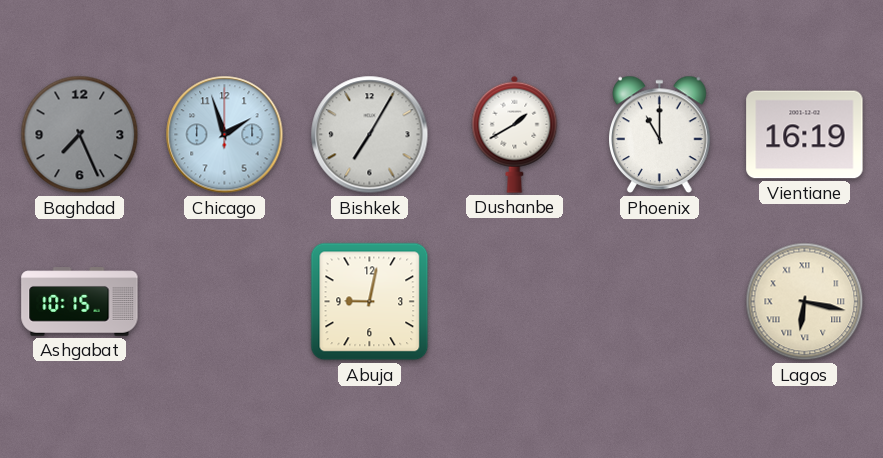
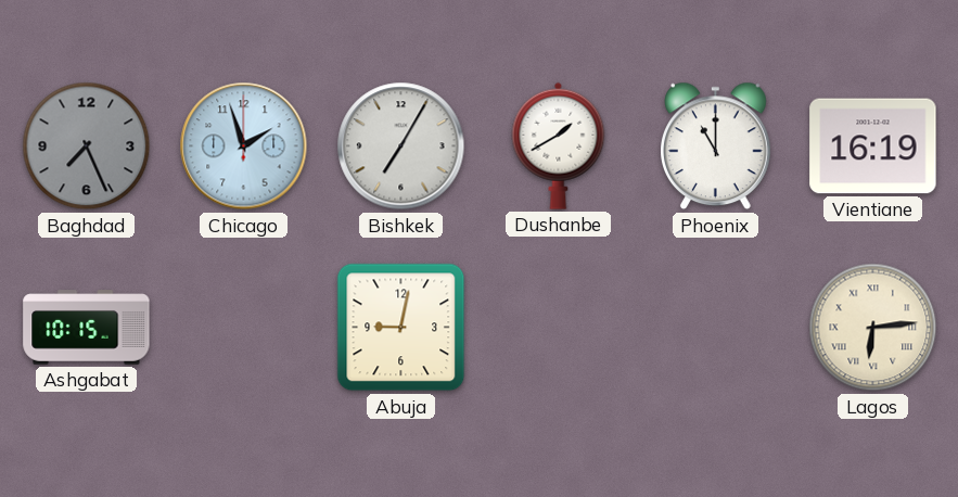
Lagos: 6:17 -> 6:14
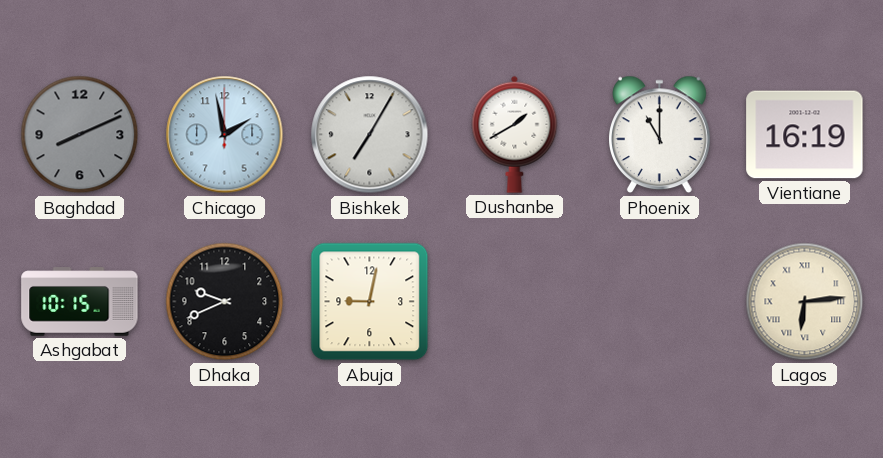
Baghdad: 7:26 -> 8:11
Chicago: 1:57 -> 1:58
Dhaka: none -> 9:41
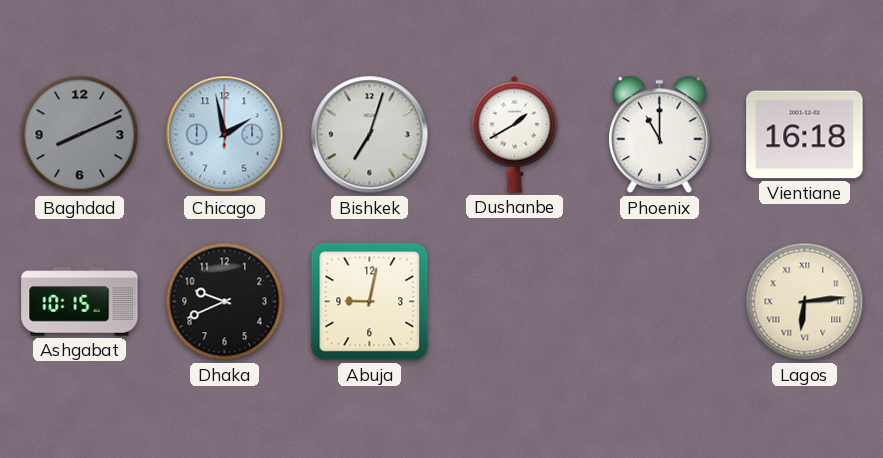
Bishkek: 7:05 -> 7:03
Vientiane: 16:19 -> 16:18
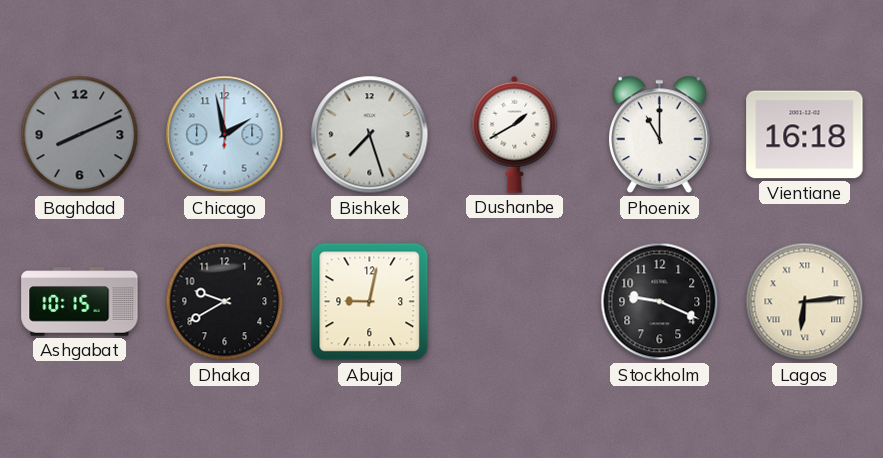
Bishkek: 7:03 -> 7:27
Dhaka: 9:41 -> 9:40
Stockholm: none -> 9:19
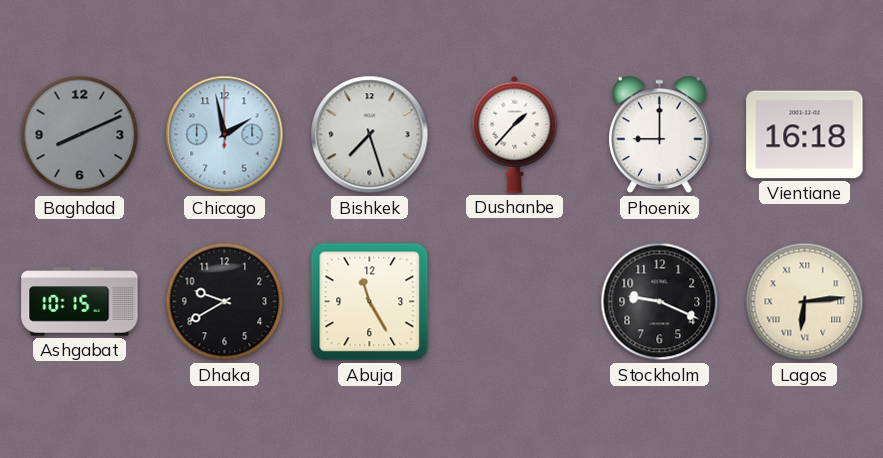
Dushanbe: 1:40 -> 1:37
Phoenix: 11:00 -> 9:00
Abuja: 9:02 -> 11:25
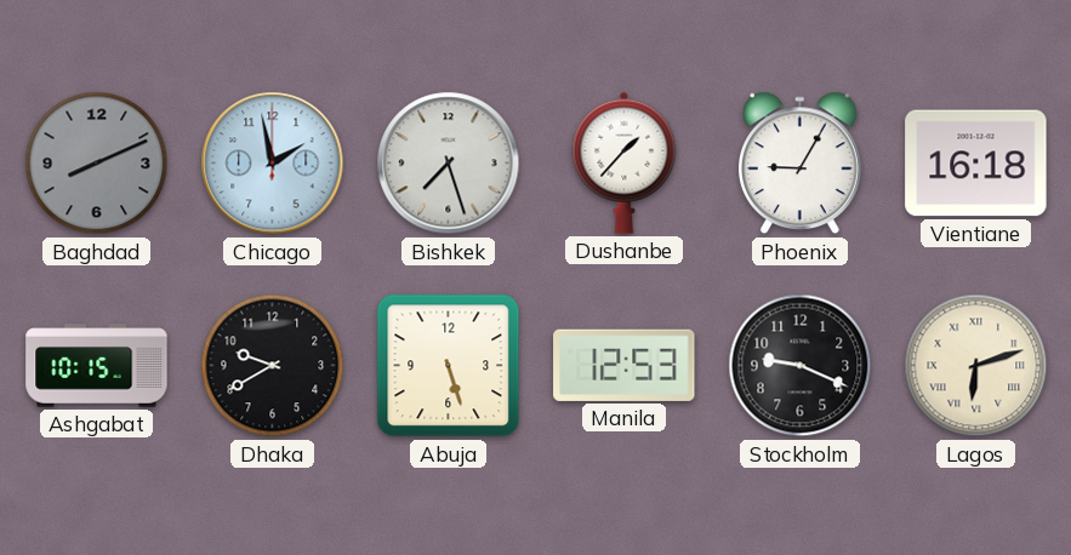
Phoenix: 9:00 -> 9:05
Abuja: 11:25 -> 5:27
Manila: none -> 12:53
Lagos: 6:14 -> 6:12
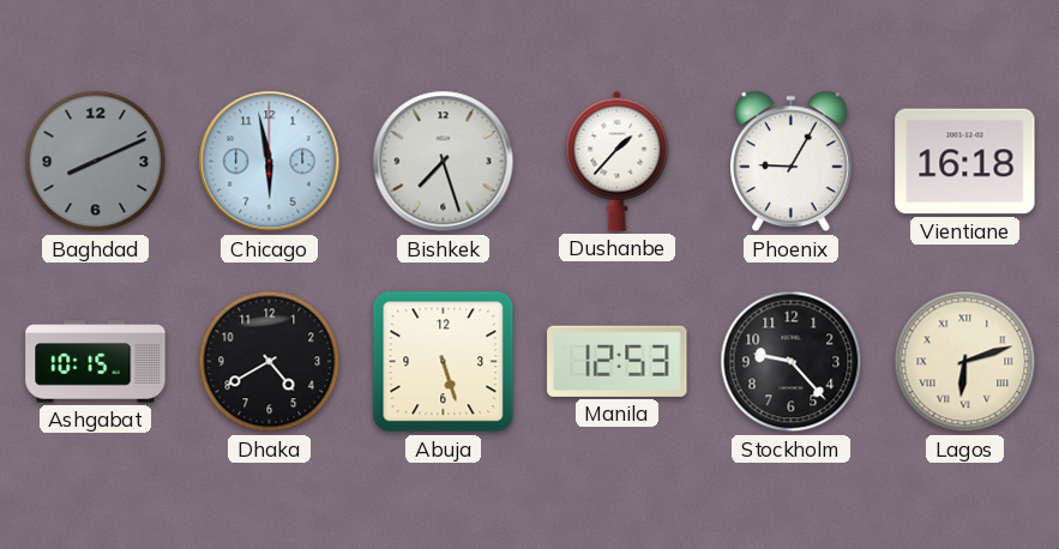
Chicago: 1:58 -> 5:58
Dhaka: 9:40 -> 4:40
Stockholm: 9:19 -> 9:23
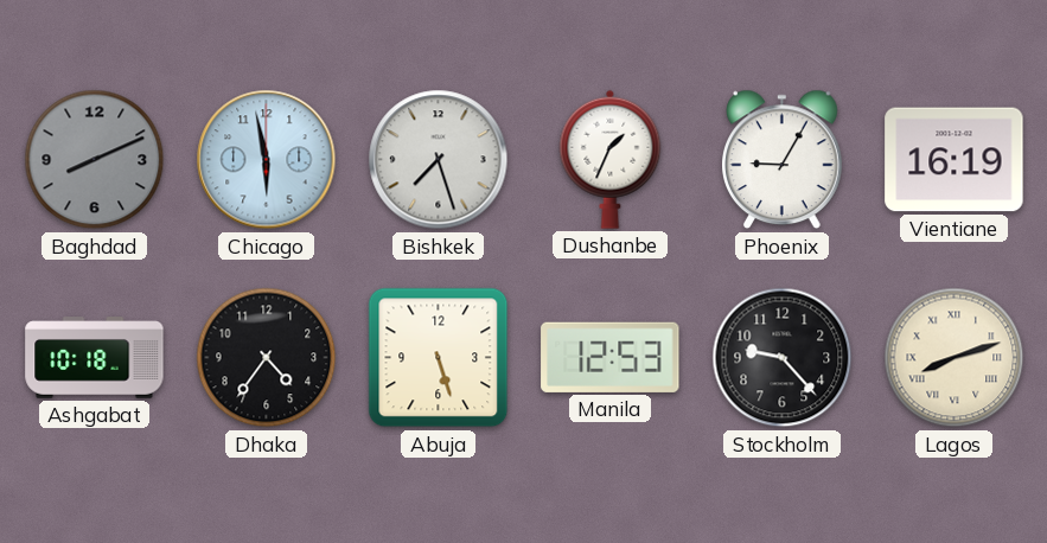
Dushanbe: 1:37 -> 1:34
Vientiane: 16:18 -> 16:19
Ashgabat: 10:15 -> 10:18
Dhaka: 4:40 -> 4:36
Lagos: 6:12 -> 8:12
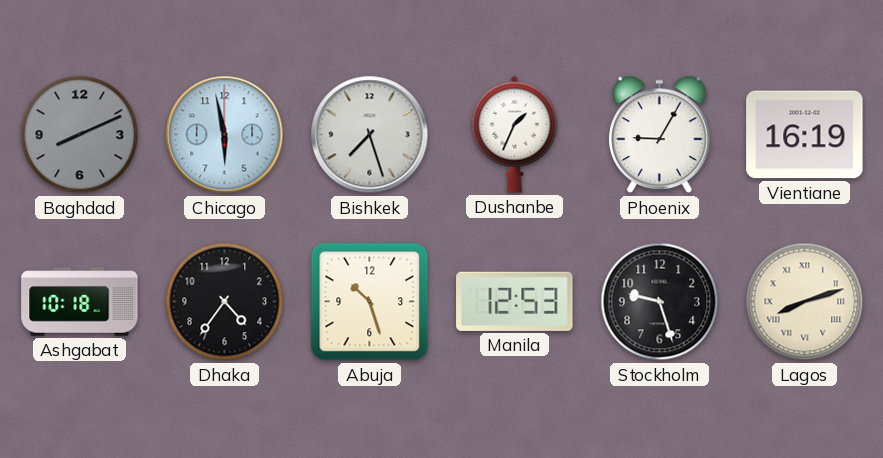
Abuja: 5:27 -> 10:27
Stockholm: 9:23 -> 9:27
